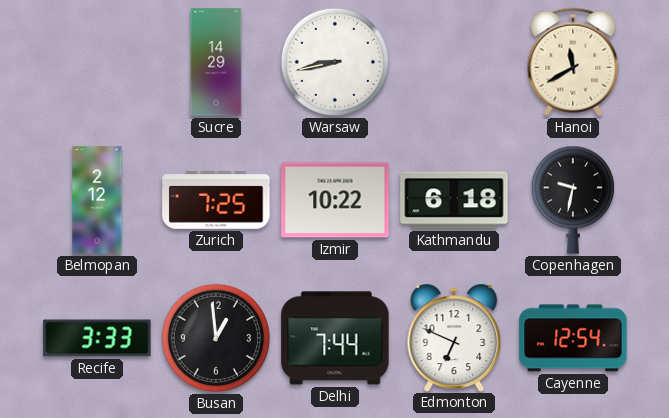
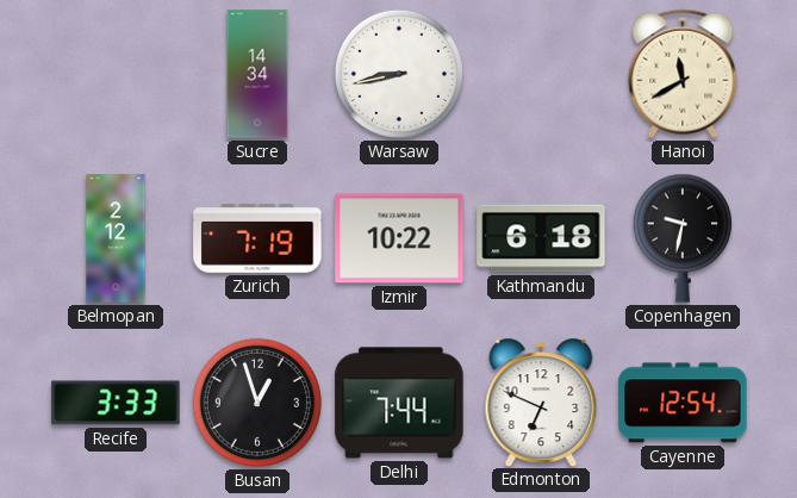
Sucre: 14:29 -> 14:34
Zurich: 7:25 -> 7:19
Busan: 12:59 -> 12:57
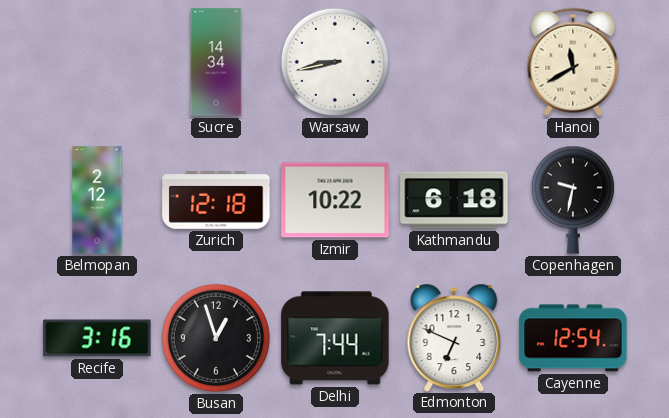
Zurich: 7:19 -> 12:18
Recife: 3:33 -> 3:16
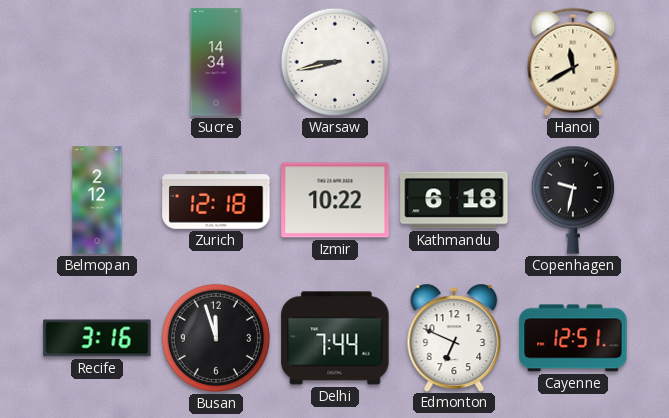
Busan: 12:57 -> 11:57
Cayenne: 12:54 -> 12:51
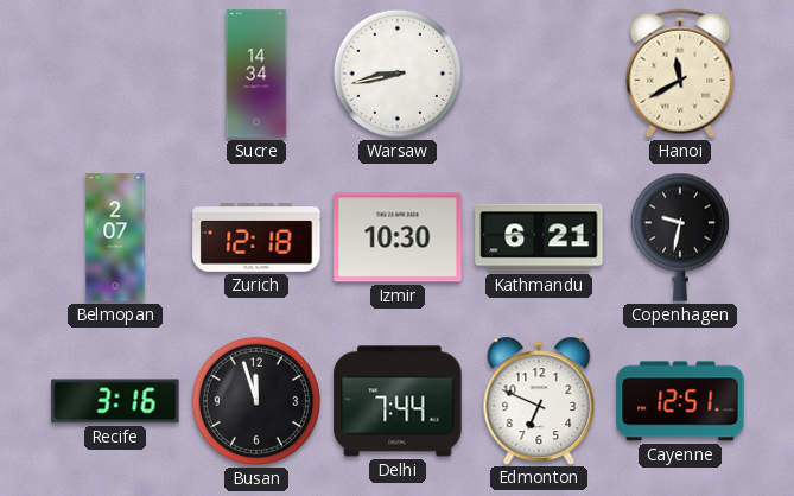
Belmopan: 2:12 -> 2:07
Izmir: 10:22 -> 10:30
Kathmandu: 6:18 -> 6:21
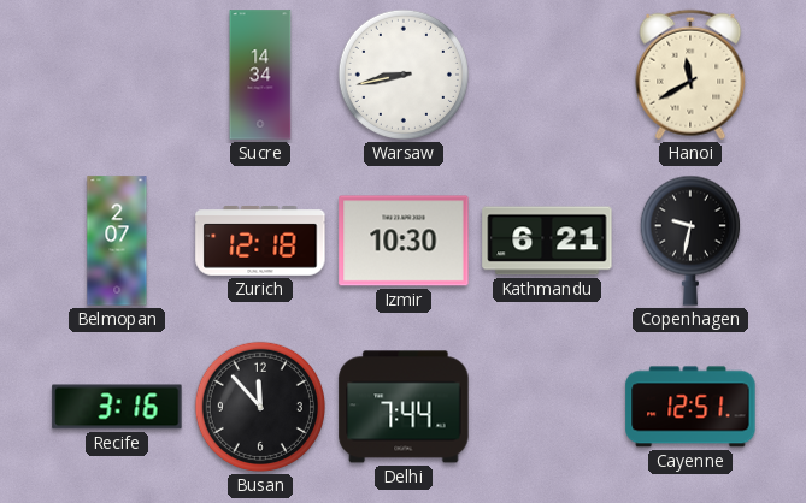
Busan: 11:57 -> 11:53
Edmonton: 6:49 -> none
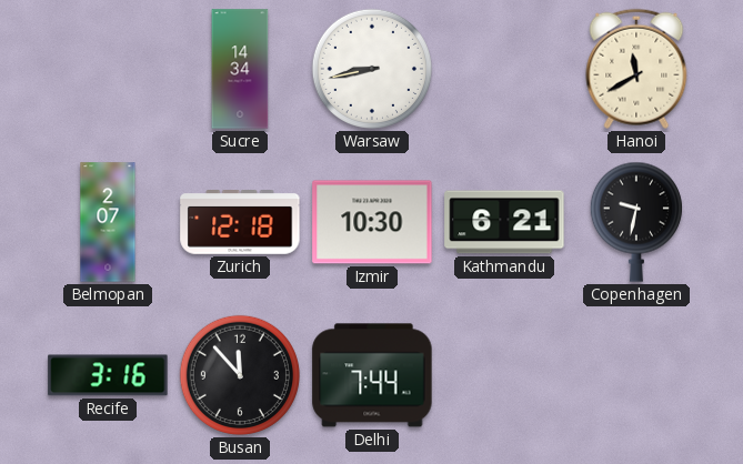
Cayenne: 12:51 -> none
